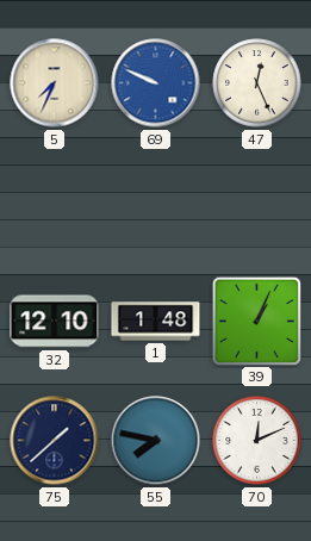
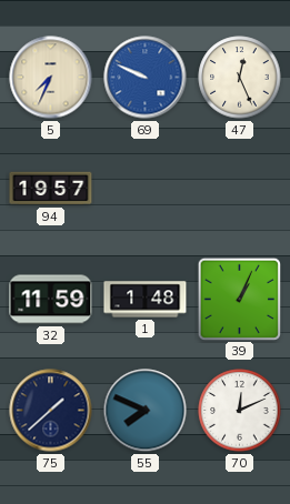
94: none -> 19:57
32: 12:10 -> 11:59
55: 7:47 -> 7:49
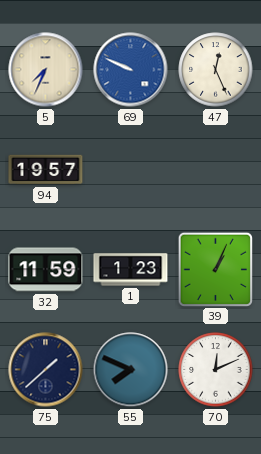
1: 1:48 -> 1:23
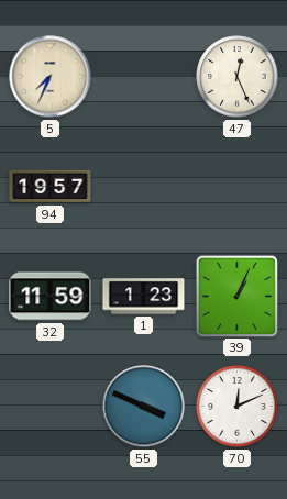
69: 9:49 -> none
75: 1:38 -> none
55: 7:49 -> 3:49
